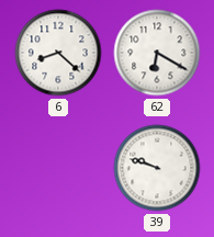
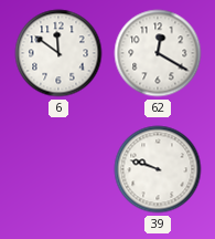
6: 8:22 -> 11:51
62: 6:20 -> 12:20
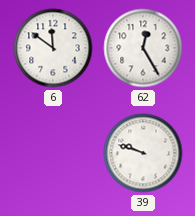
62: 12:20 -> 12:25
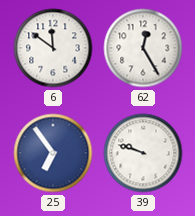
25: none -> 6:54
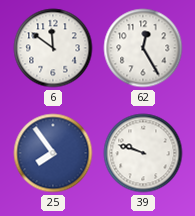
25: 6:54 -> 7:54
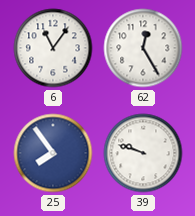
6: 11:51 -> 11:06
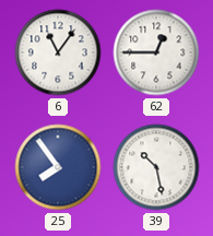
62: 12:25 -> 12:45
39: 9:48 -> 10:28
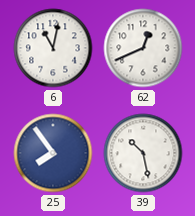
6: 11:06 -> 11:02
62: 12:45 -> 12:41
